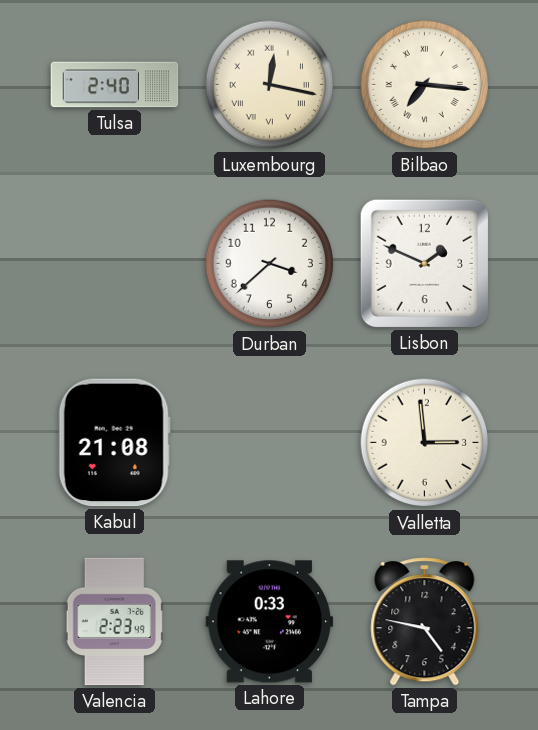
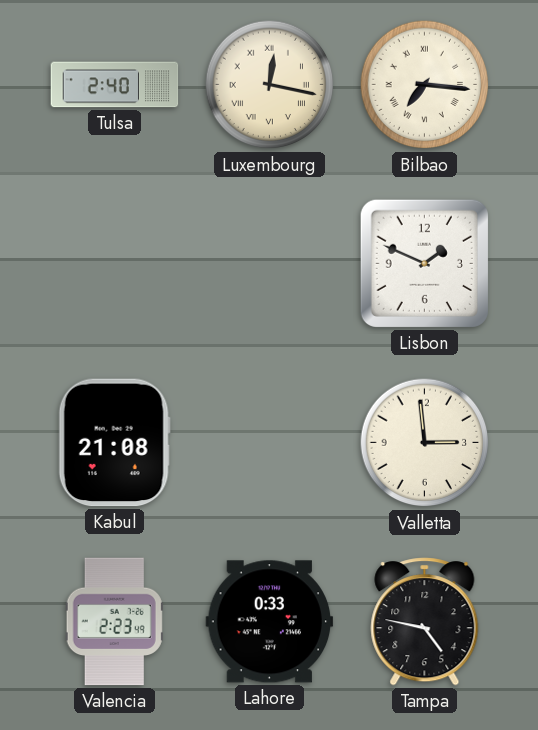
Durban: 3:38 -> none
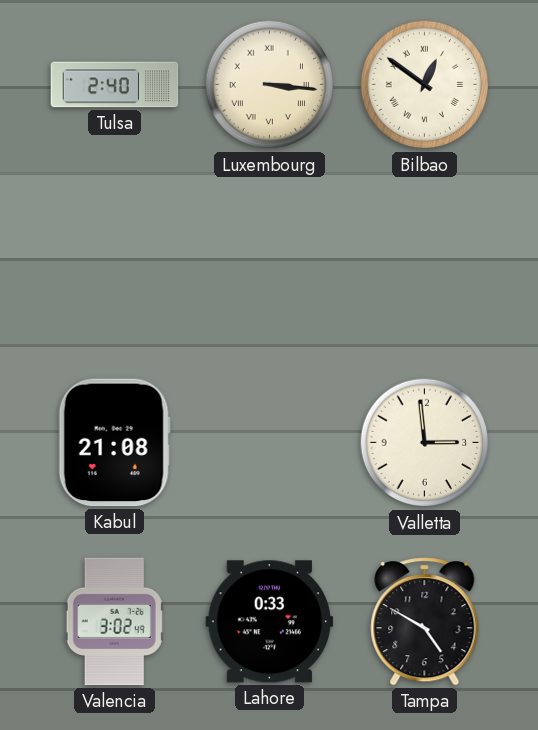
Luxembourg: 12:17 -> 3:16
Bilbao: 7:16 -> 12:51
Lisbon: 1:49 -> none
Valencia: 2:23 -> 3:02
Tampa: 4:47 -> 4:50
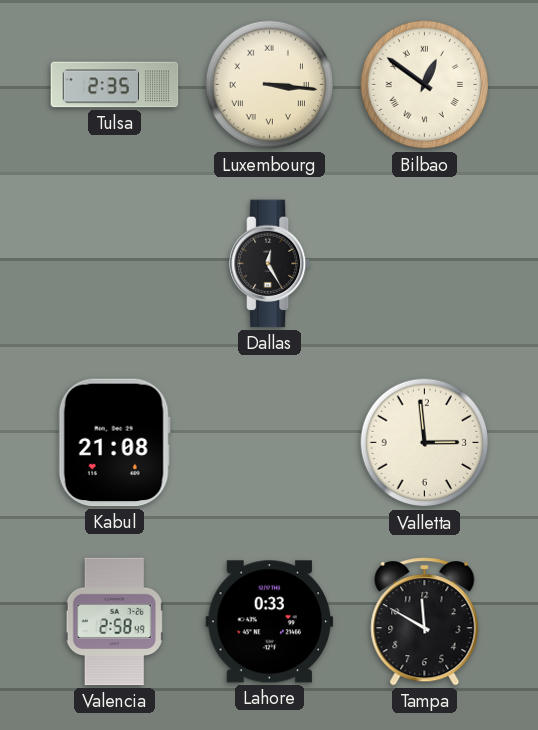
Tulsa: 2:40 -> 2:35
Dallas: none -> 12:25
Valencia: 3:02 -> 2:58
Tampa: 4:50 -> 11:50
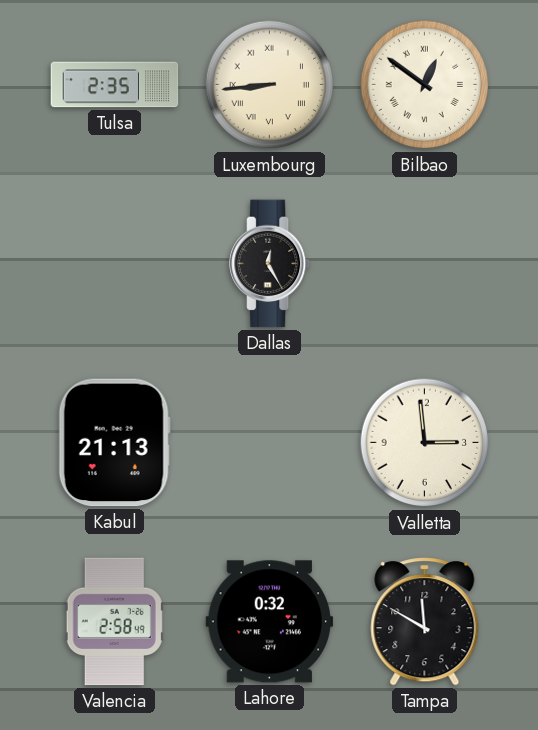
Luxembourg: 3:16 -> 8:44
Kabul: 21:08 -> 21:13
Lahore: 0:33 -> 0:32
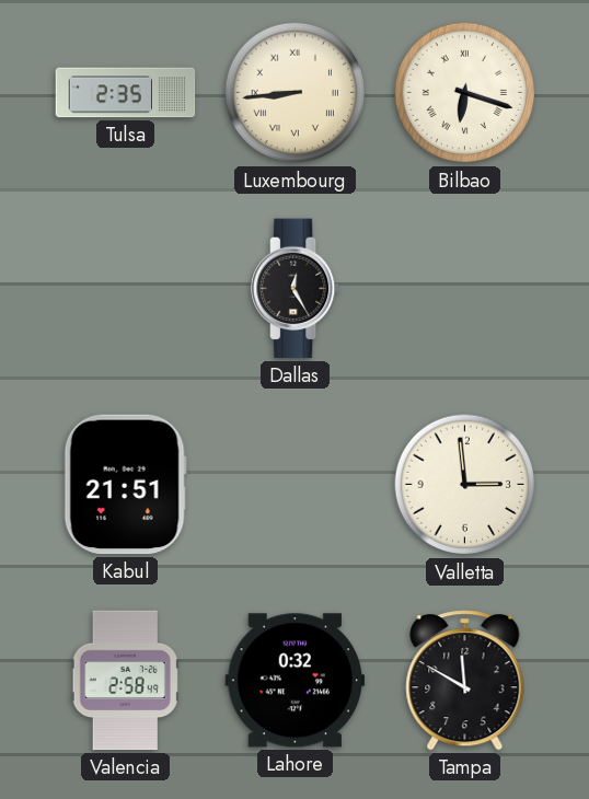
Bilbao: 12:51 -> 6:18
Kabul: 21:13 -> 21:51
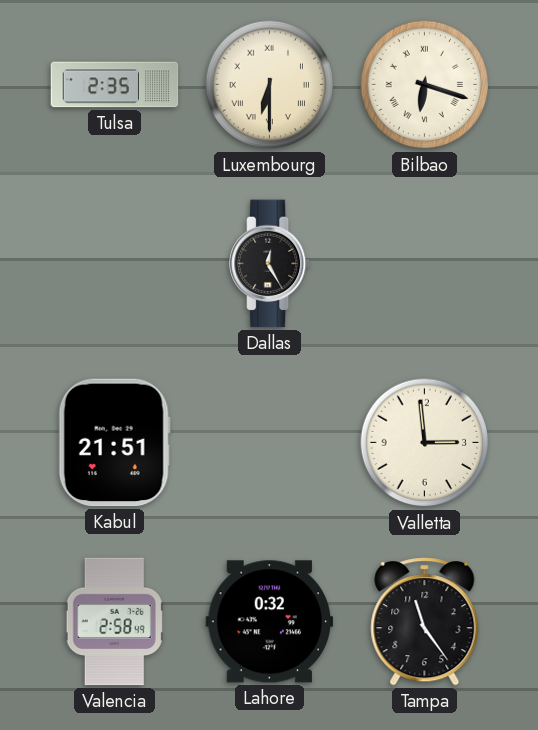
Luxembourg: 8:44 -> 6:30
Tampa: 11:50 -> 11:24
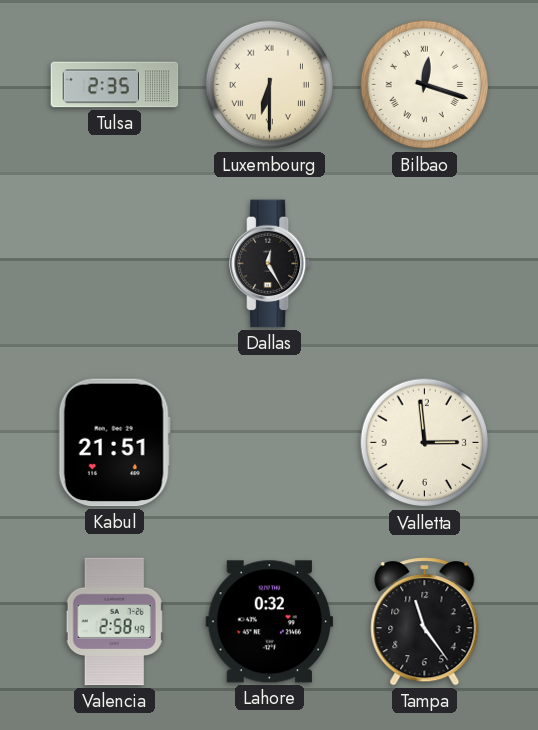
Bilbao: 6:18 -> 12:18
